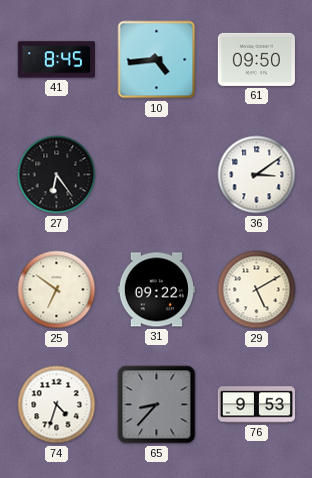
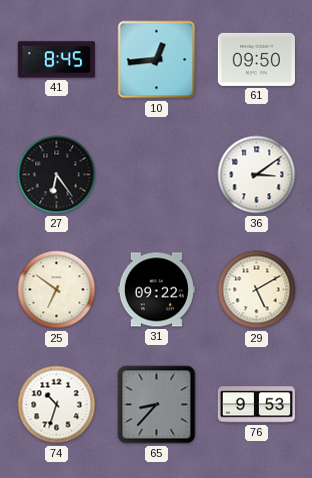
10: 4:44 -> 12:44
74: 4:33 -> 10:33
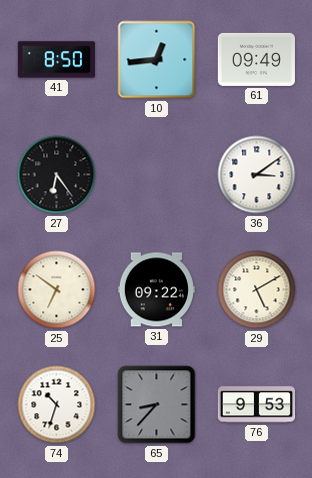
41: 8:45 -> 8:50
61: 09:50 -> 09:49
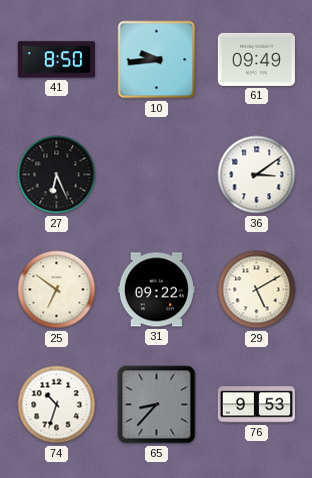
10: 12:44 -> 9:44
27: 6:24 -> 6:26
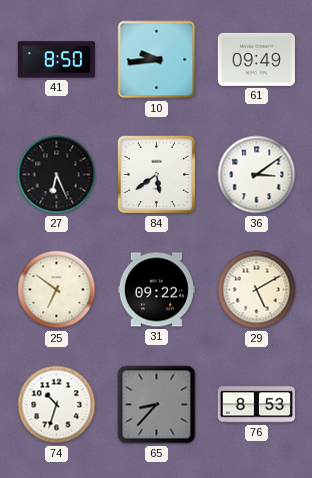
84: none -> 5:39
76: 9:53 -> 8:53
